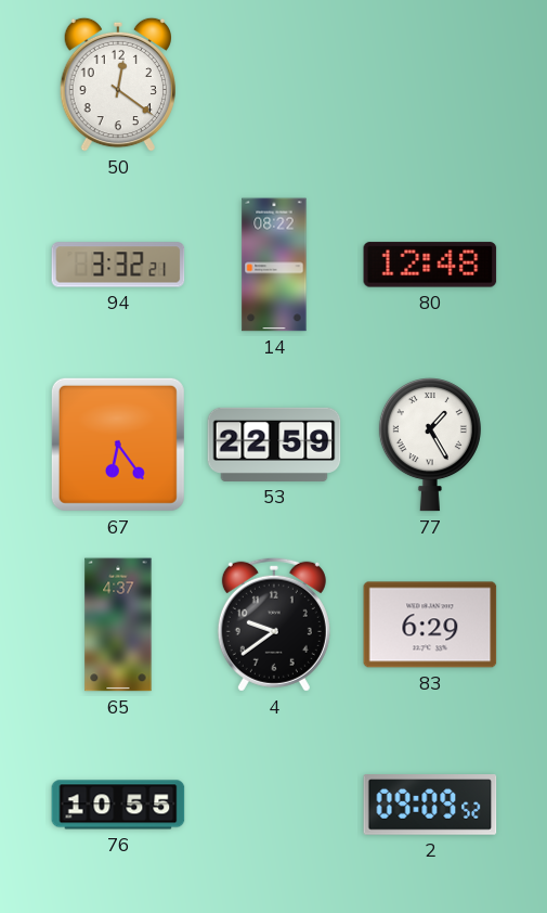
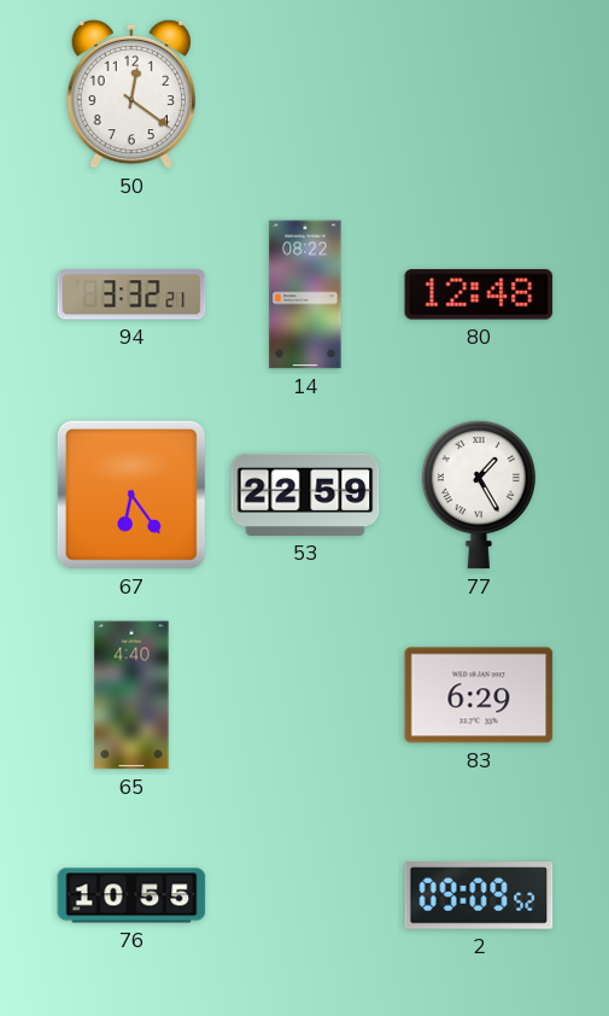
65: 4:37 -> 4:40
4: 9:39 -> none
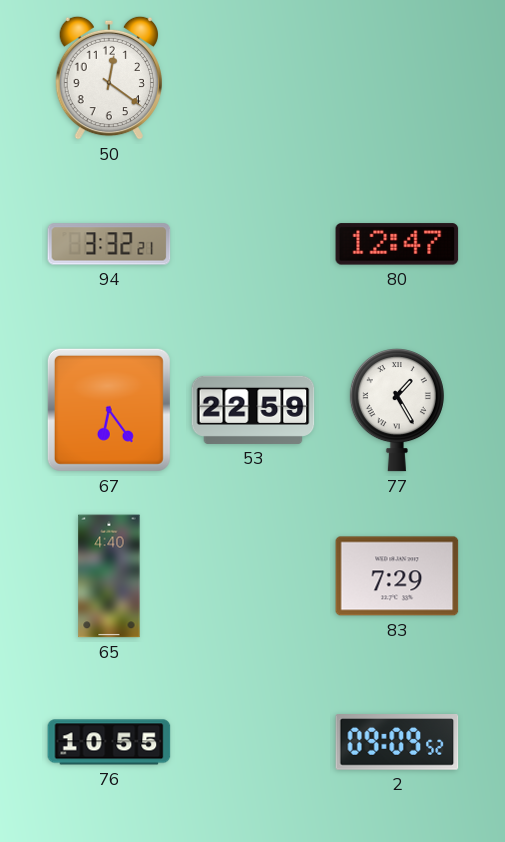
14: 08:22 -> none
80: 12:48 -> 12:47
83: 6:29 -> 7:29
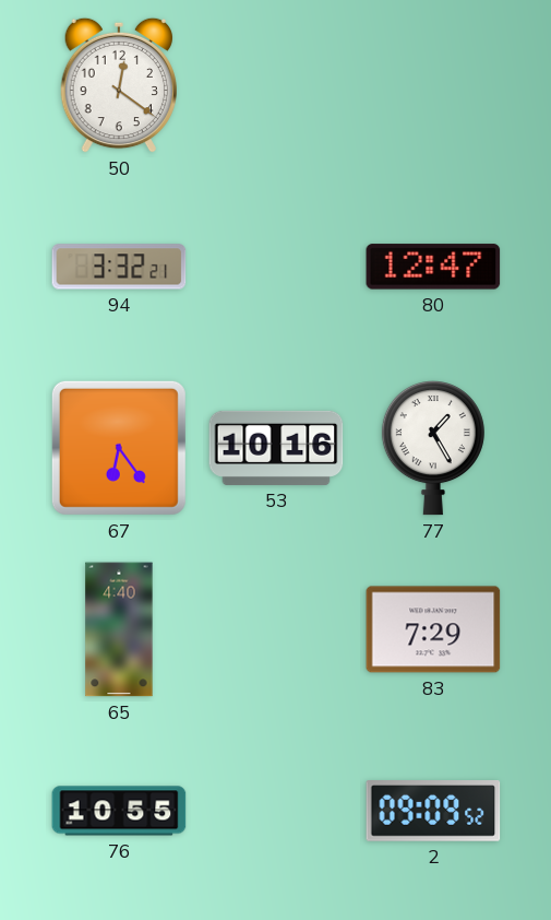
53: 22:59 -> 10:16
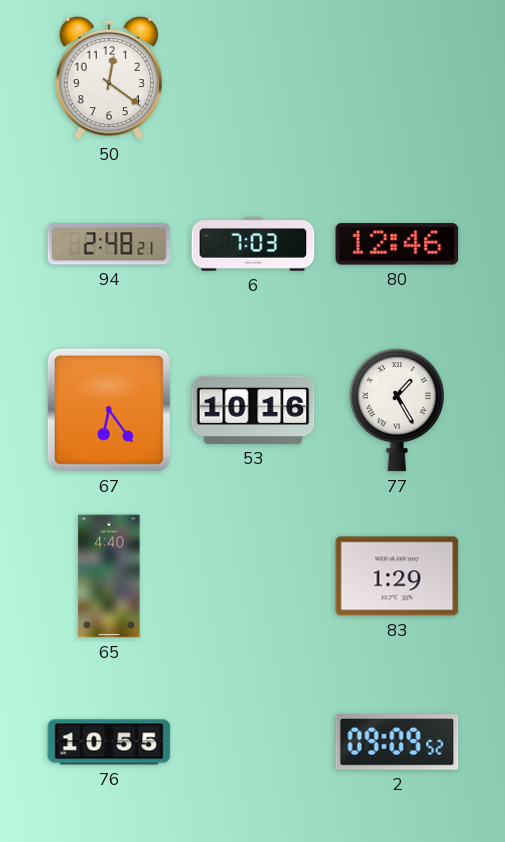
94: 3:32 -> 2:48
6: none -> 7:03
80: 12:47 -> 12:46
83: 7:29 -> 1:29
